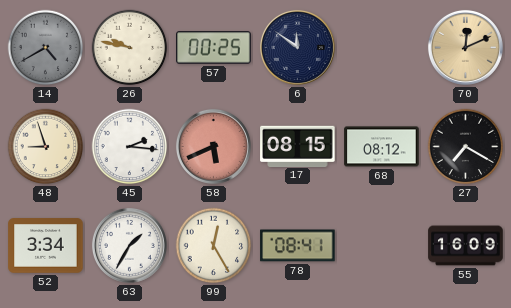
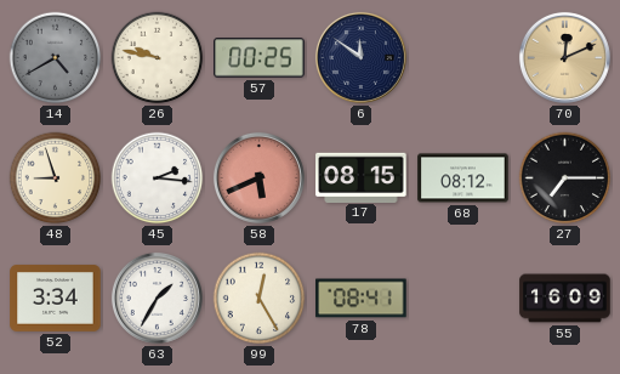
27: 7:20 -> 7:15
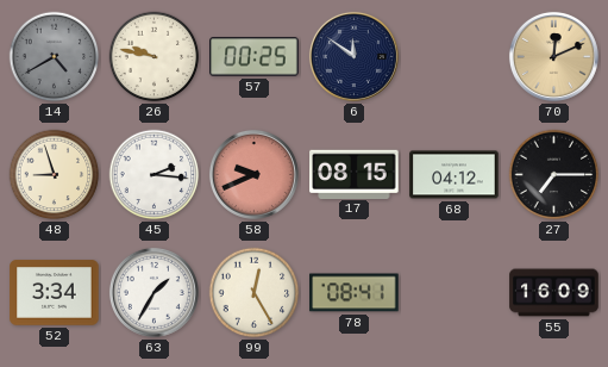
58: 5:41 -> 9:41
68: 08:12 -> 04:12
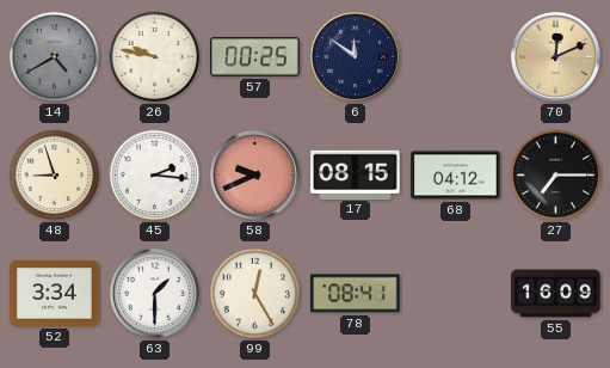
63: 1:35 -> 1:30
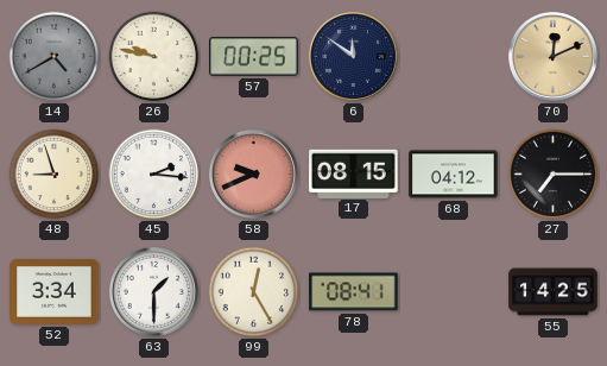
55: 16:09 -> 14:25
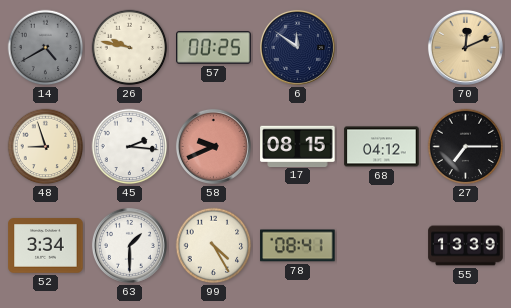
99: 12:25 -> 4:25
55: 14:25 -> 13:39
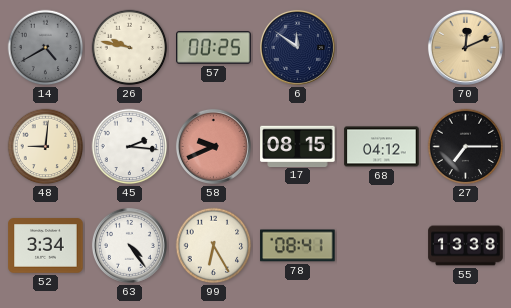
48: 8:57 -> 9:01
63: 1:30 -> 4:24
99: 4:25 -> 6:25
55: 13:39 -> 13:38
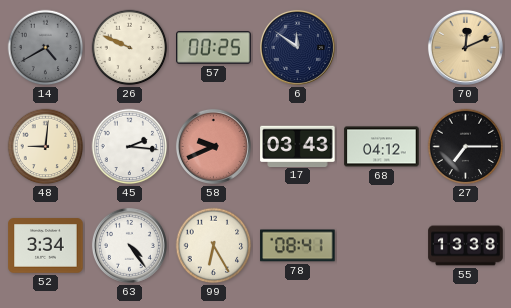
26: 9:47 -> 9:49
17: 08:15 -> 03:43
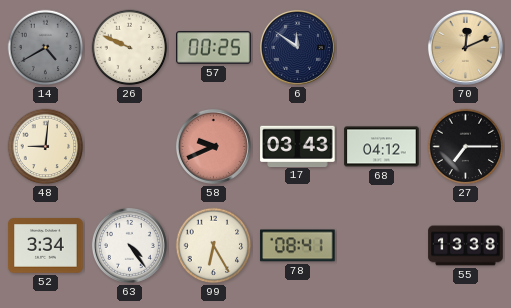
45: 2:16 -> none
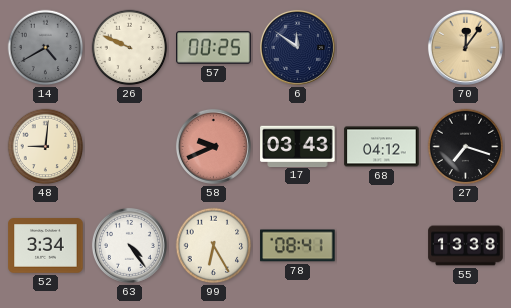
70: 12:11 -> 12:06
27: 7:15 -> 7:18
